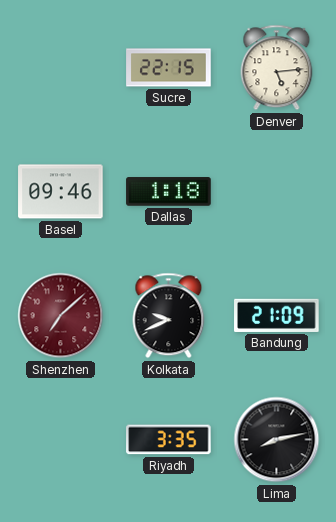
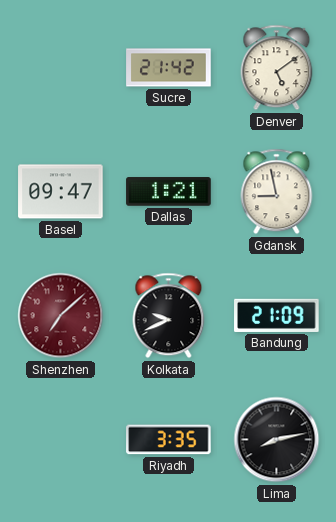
Sucre: 22:15 -> 21:42
Denver: 5:14 -> 5:09
Basel: 09:46 -> 09:47
Dallas: 1:18 -> 1:21
Gdansk: none -> 8:58
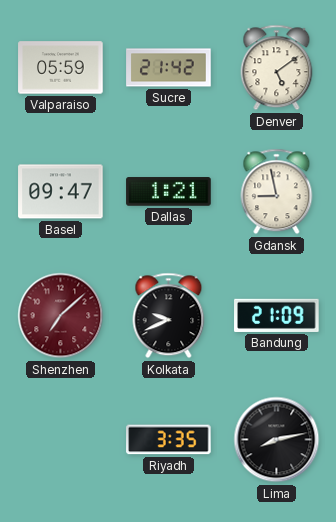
Valparaiso: none -> 05:59
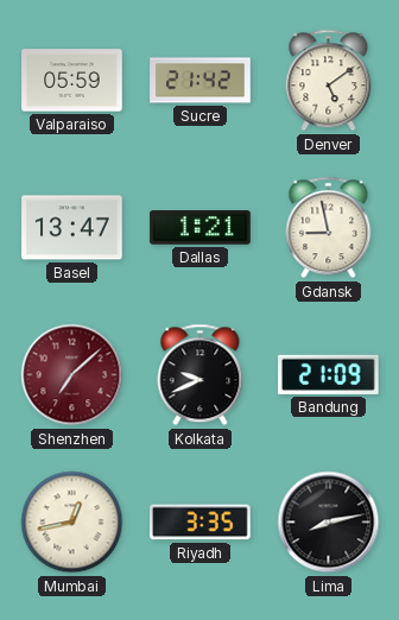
Basel: 09:47 -> 13:47
Mumbai: none -> 12:43
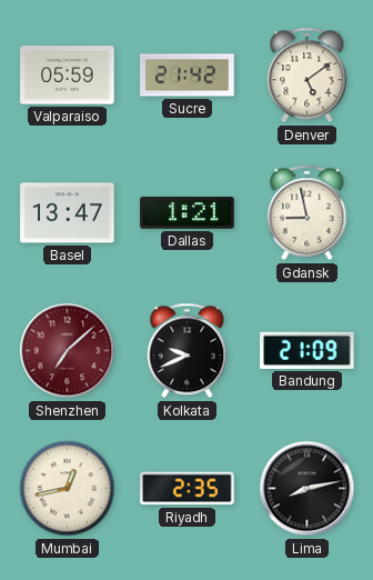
Riyadh: 3:35 -> 2:35
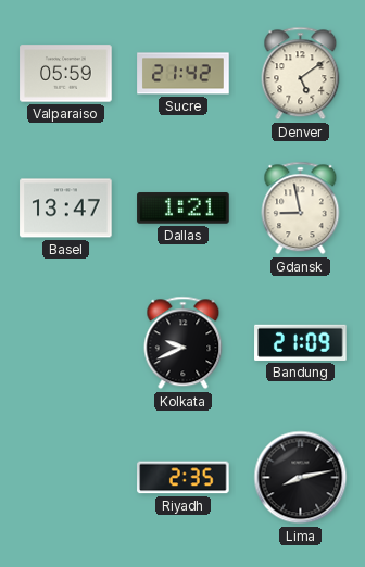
Shenzhen: 7:08 -> none
Mumbai: 12:43 -> none
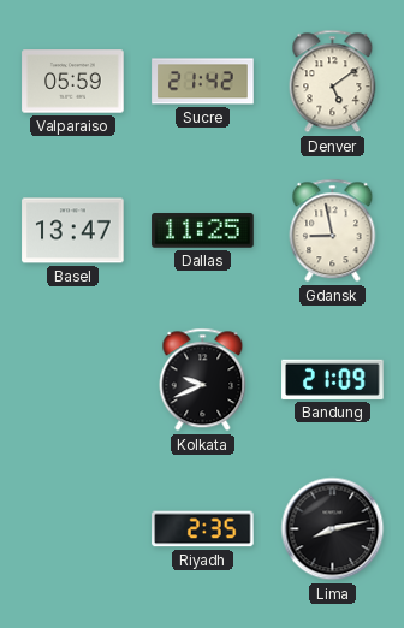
Dallas: 1:21 -> 11:25
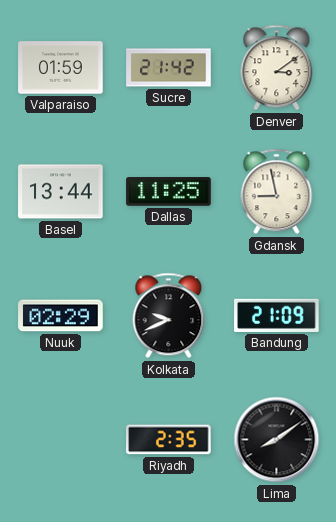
Valparaiso: 05:59 -> 01:59
Denver: 5:09 -> 3:09
Basel: 13:47 -> 13:44
Nuuk: none -> 02:29
Lima: 8:13 -> 8:09
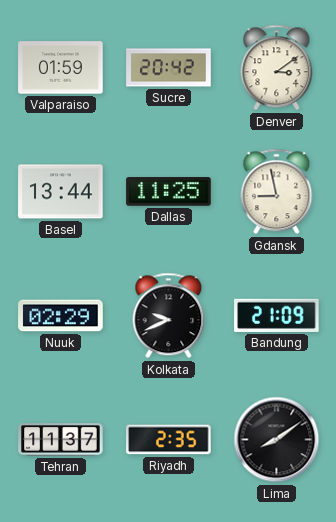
Sucre: 21:42 -> 20:42
Tehran: none -> 11:37
